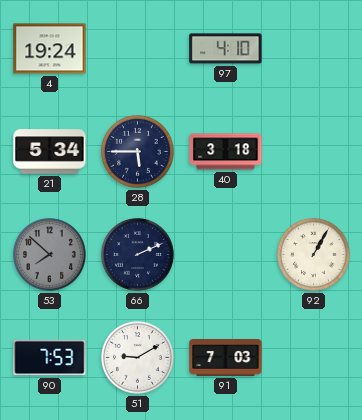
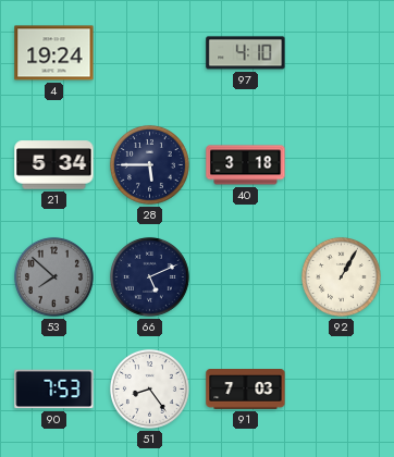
66: 2:11 -> 5:11
51: 9:10 -> 8:24
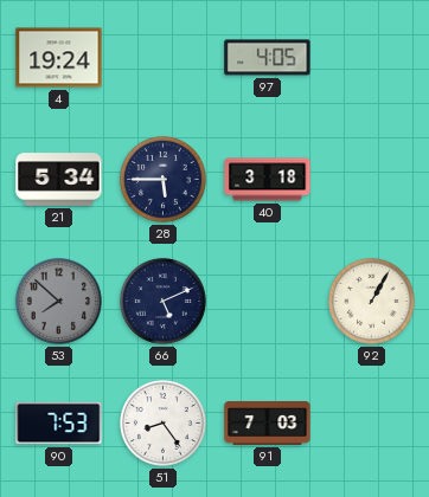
97: 4:10 -> 4:05
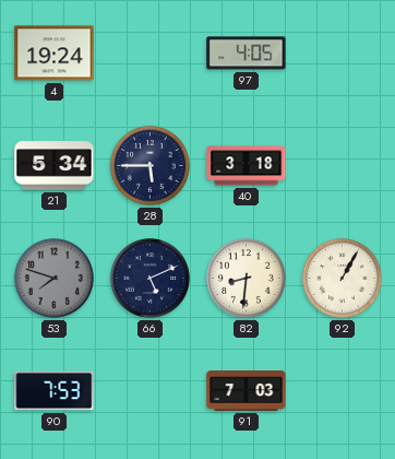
53: 7:52 -> 7:48
82: none -> 8:31
51: 8:24 -> none
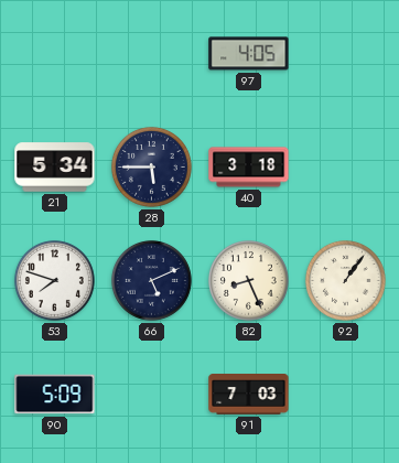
4: 19:24 -> none
53 dial: grey -> white
82: 8:31 -> 8:26
92: 1:05 -> 1:06
90: 7:53 -> 5:09
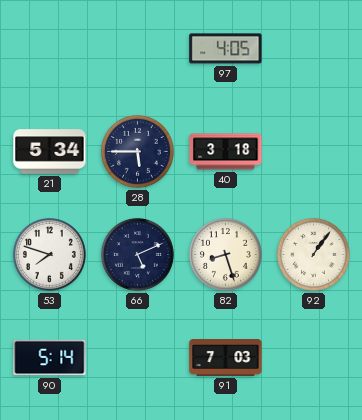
82: 8:26 -> 8:27
90: 5:09 -> 5:14
